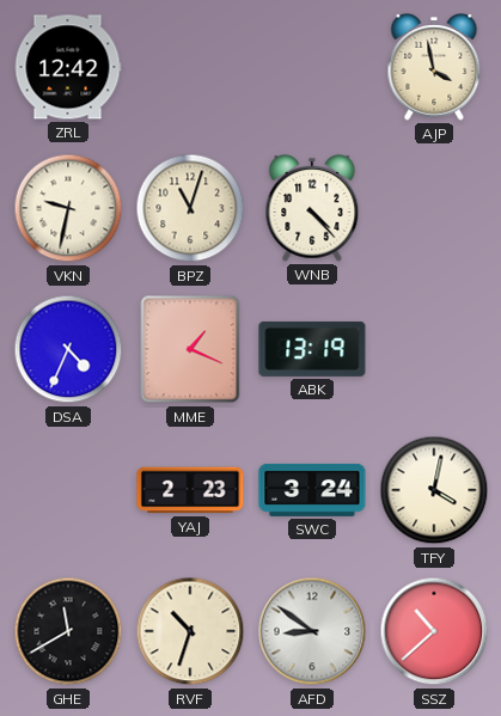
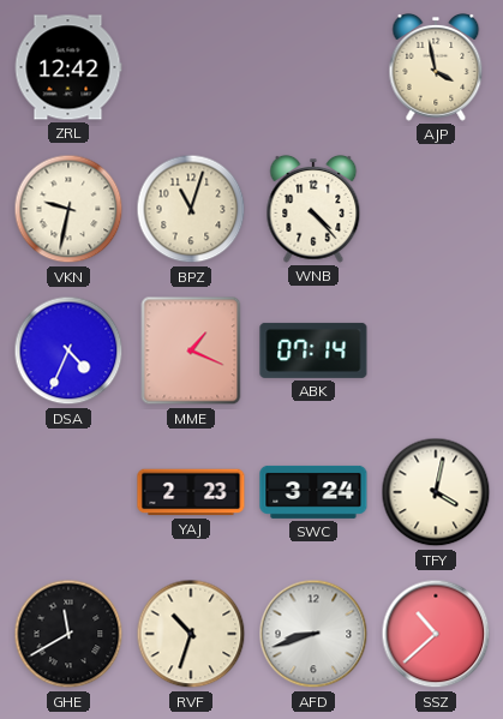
ABK: 13:19 -> 07:14
AFD: 8:51 -> 8:42
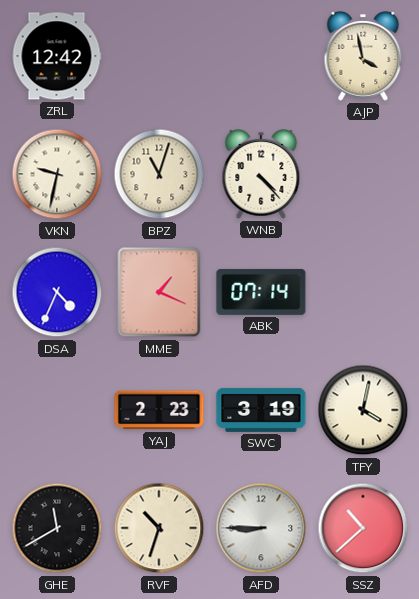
SWC: 3:24 -> 3:19
AFD: 8:42 -> 8:45
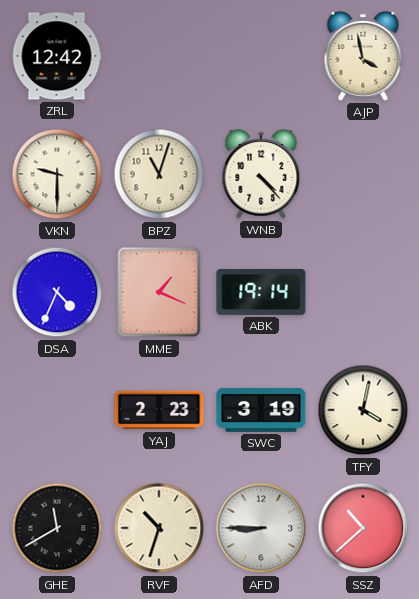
VKN: 9:32 -> 9:30
ABK: 07:14 -> 19:14
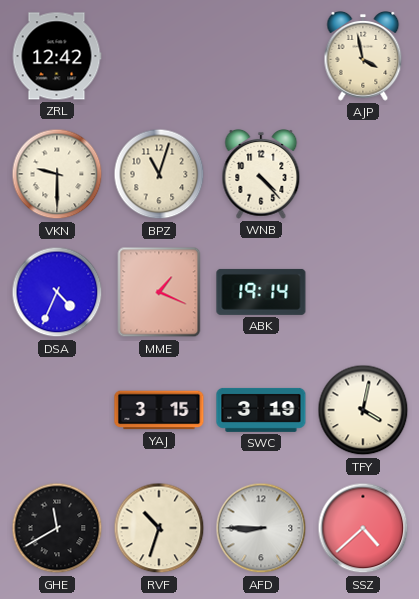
YAJ: 2:23 -> 3:15
SSZ: 10:38 -> 4:38
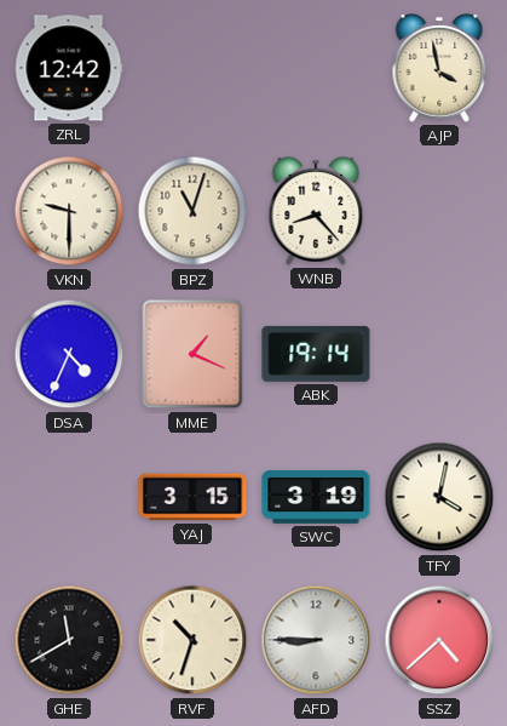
WNB: 4:23 -> 8:23
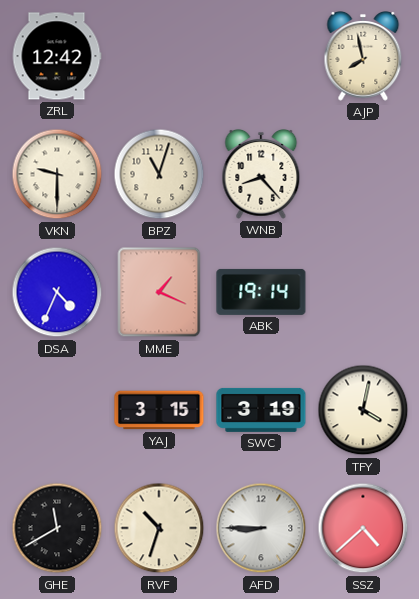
AJP: 3:58 -> 7:58
